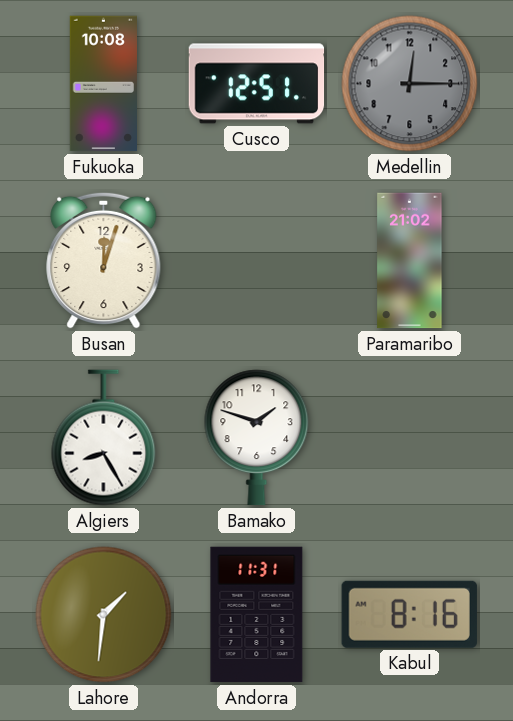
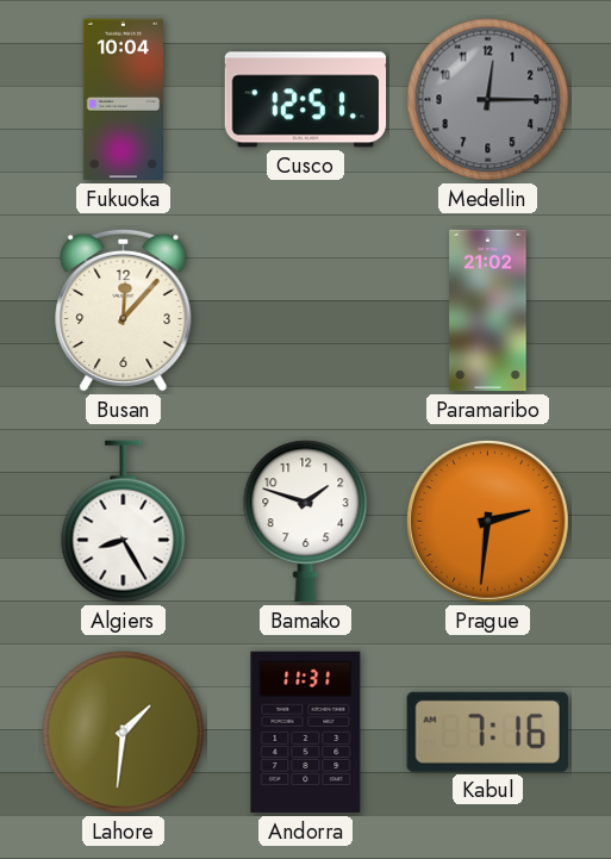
Fukuoka: 10:08 -> 10:04
Busan: 12:03 -> 12:07
Prague: none -> 2:31
Kabul: 8:16 -> 7:16
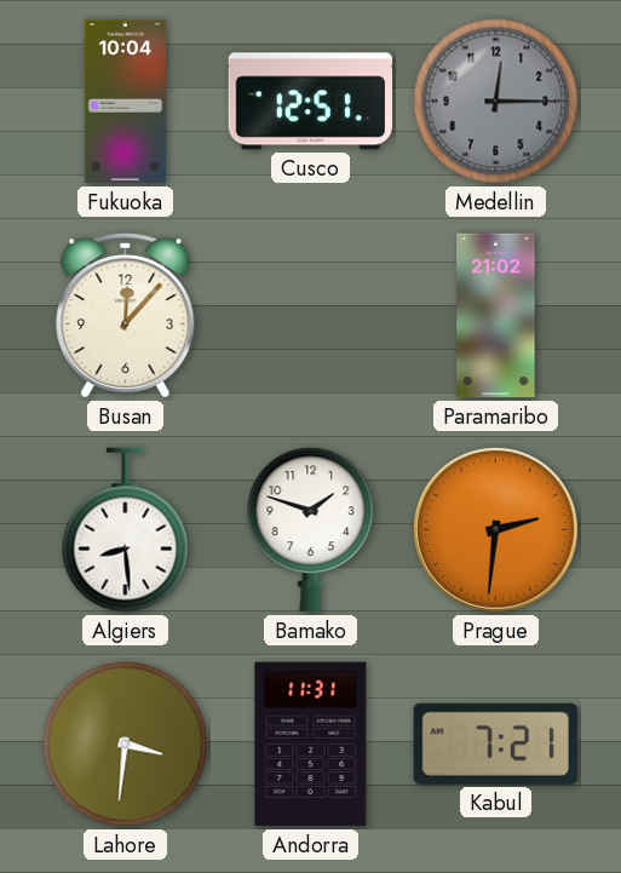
Algiers: 8:25 -> 8:29
Lahore: 1:31 -> 3:31
Kabul: 7:16 -> 7:21
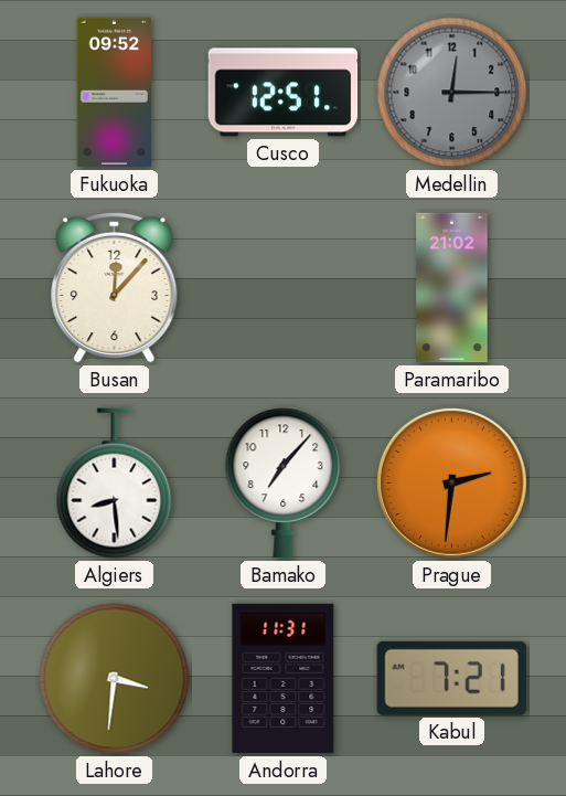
Fukuoka: 10:04 -> 09:52
Bamako: 1:48 -> 7:07
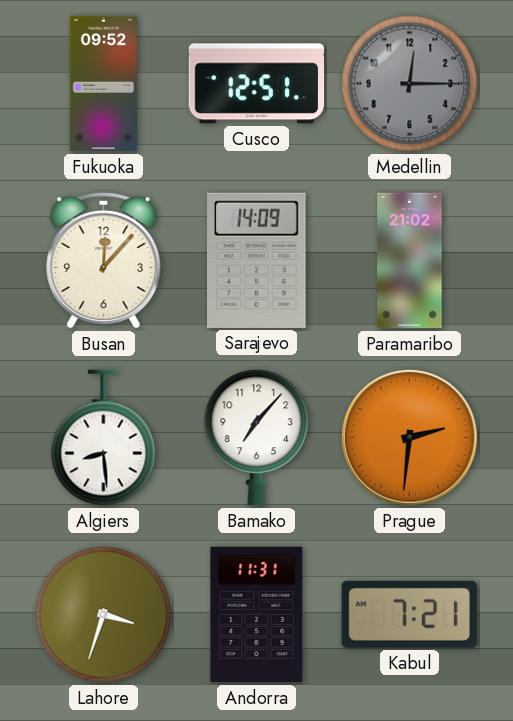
Sarajevo: none -> 14:09
Lahore: 3:31 -> 3:33
